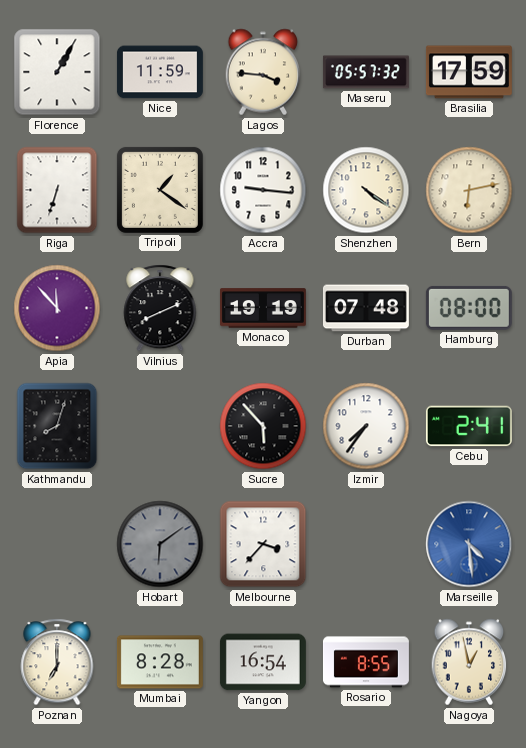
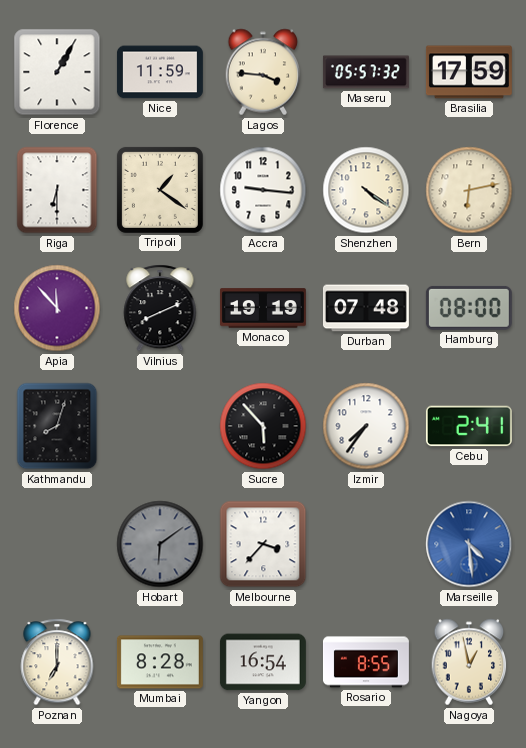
Riga: 6:33 -> 6:30
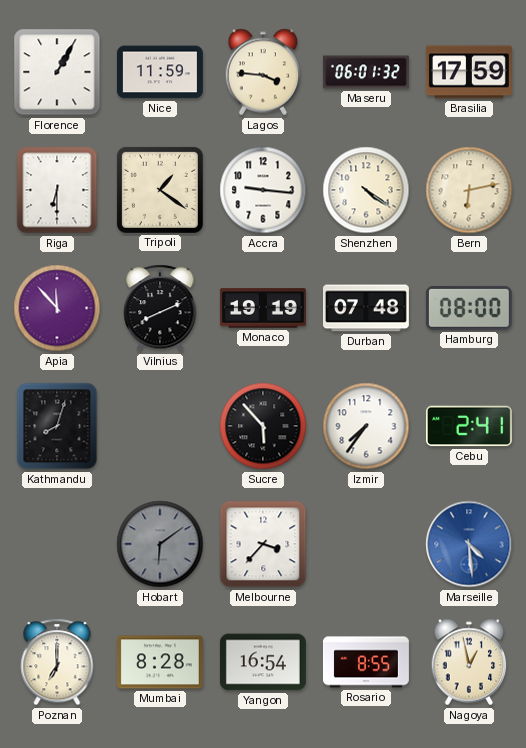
Maseru: 05:57 -> 06:01
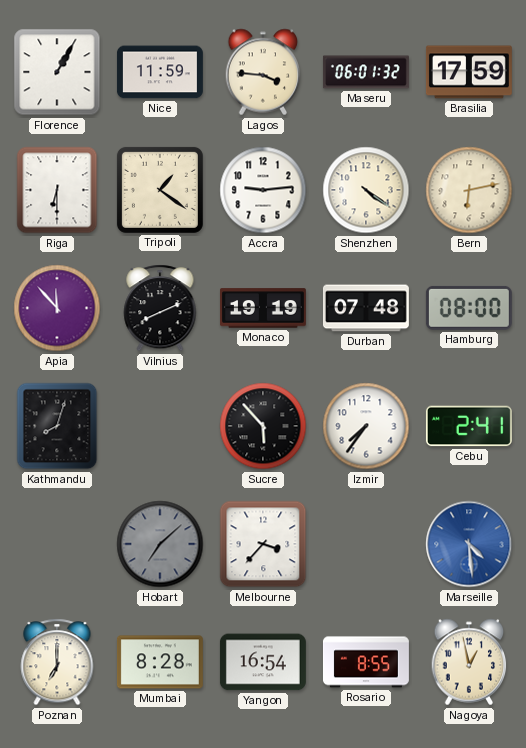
Accra: 9:16 -> 9:14
Hobart: 6:09 -> 7:08
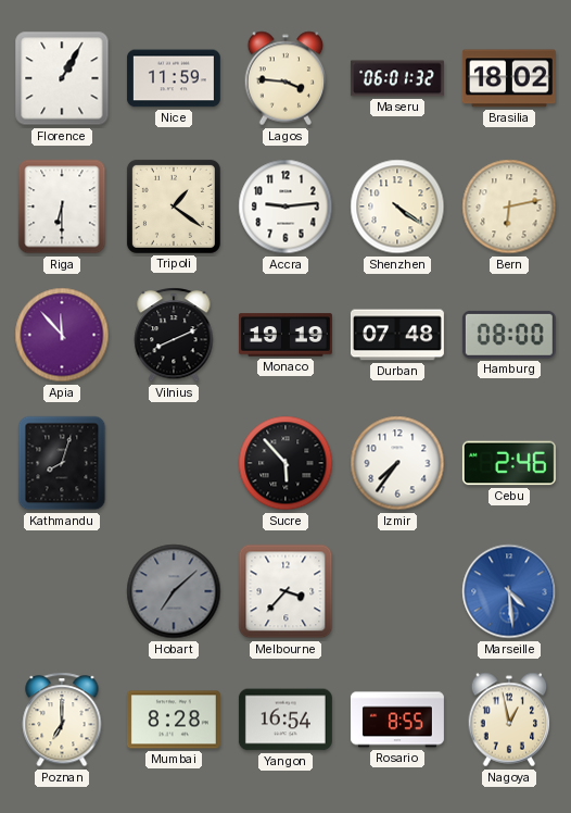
Brasilia: 17:59 -> 18:02
Cebu: 2:41 -> 2:46
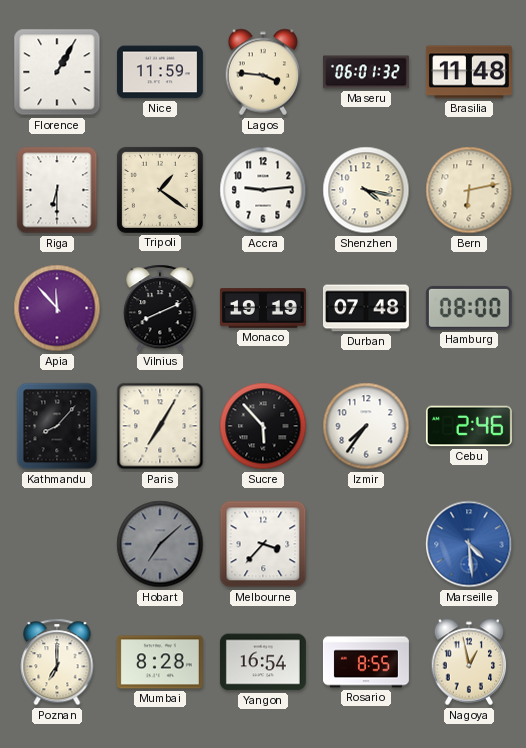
Brasilia: 18:02 -> 11:48
Shenzhen: 4:21 -> 4:17
Kathmandu: 8:03 -> 8:07
Paris: none -> 7:05
